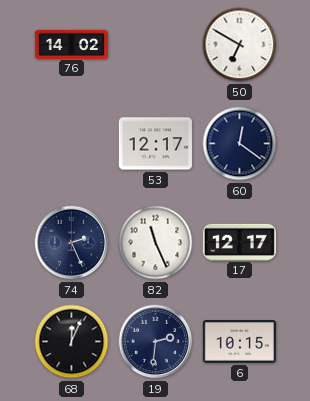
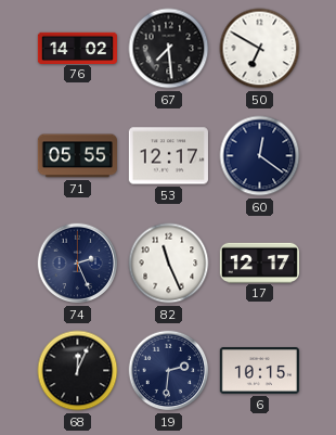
67: none -> 7:29
71: none -> 05:55
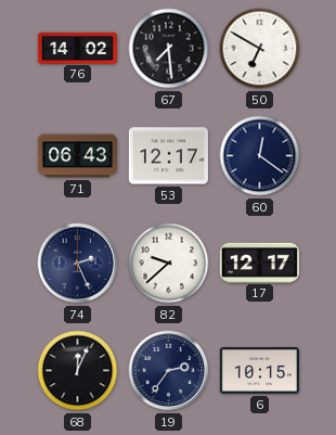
71: 05:55 -> 06:43
82: 11:26 -> 9:38
19: 2:31 -> 2:36
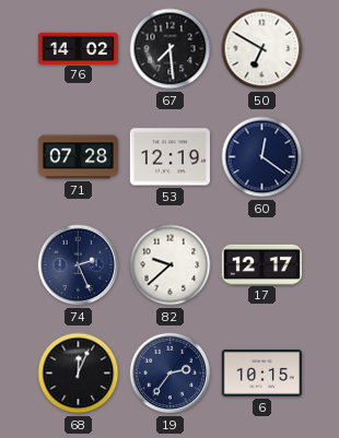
71: 06:43 -> 07:28
53: 12:17 -> 12:19
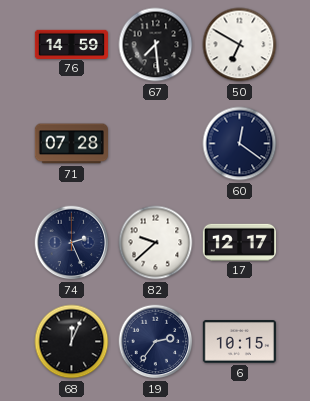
76: 14:02 -> 14:59
53: 12:19 -> none
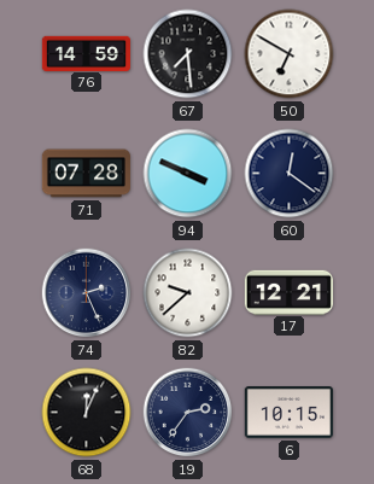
94: none -> 3:49
17: 12:17 -> 12:21
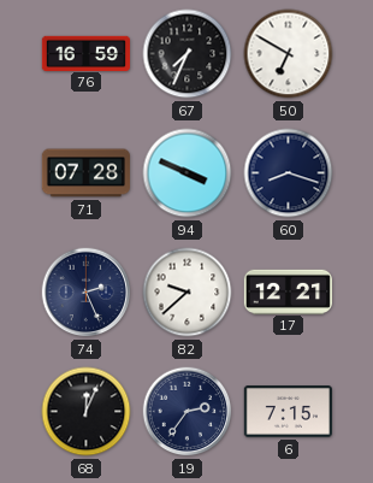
76: 14:59 -> 16:59
67: 7:29 -> 7:34
60: 12:21 -> 8:18
6: 10:15 -> 7:15
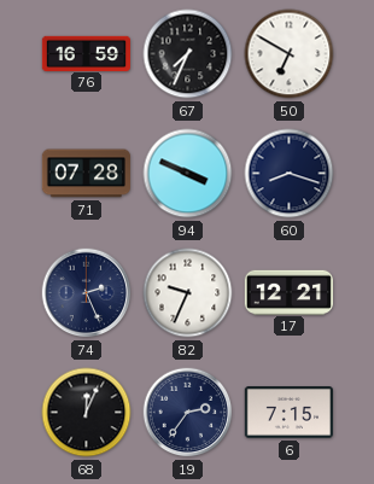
82: 9:38 -> 9:34
